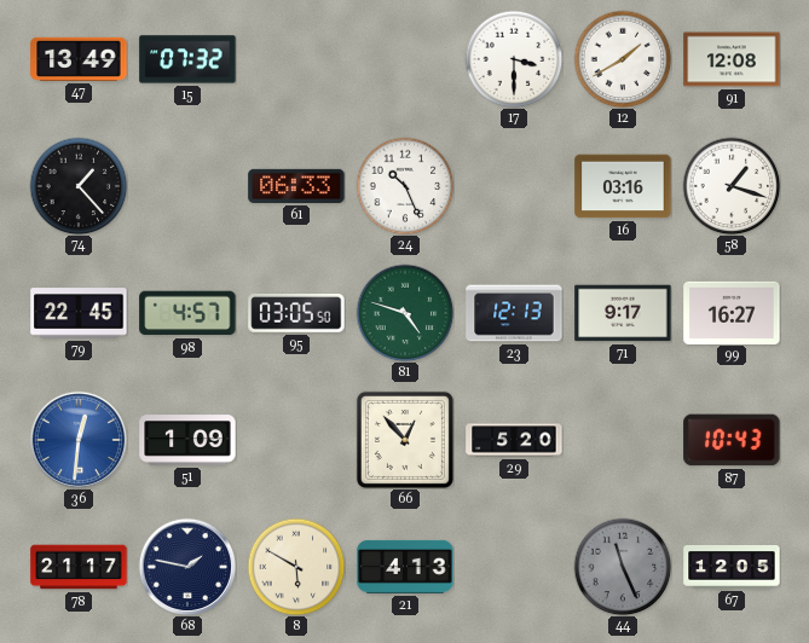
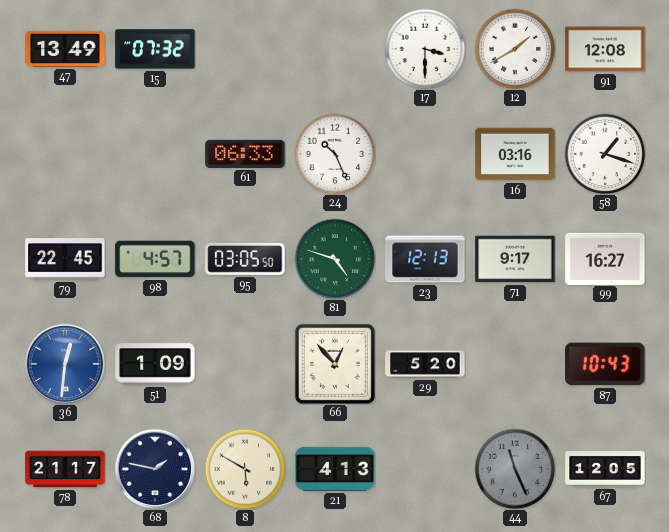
74: 1:23 -> none
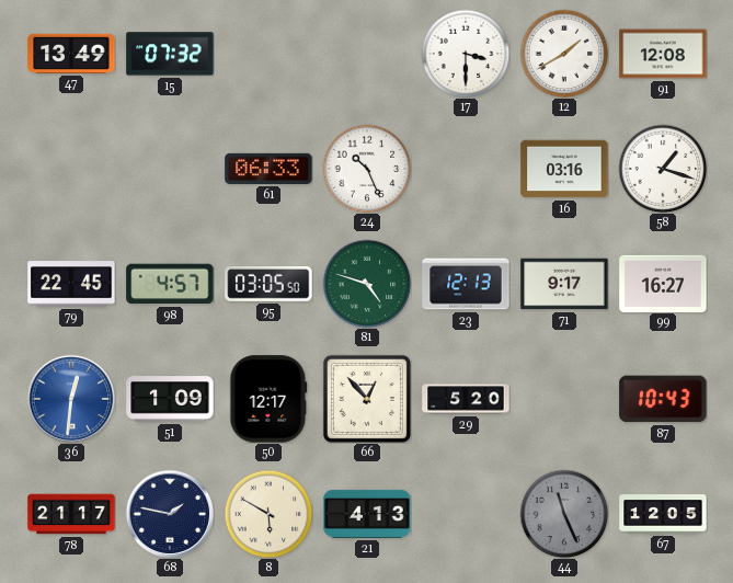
50: none -> 12:17
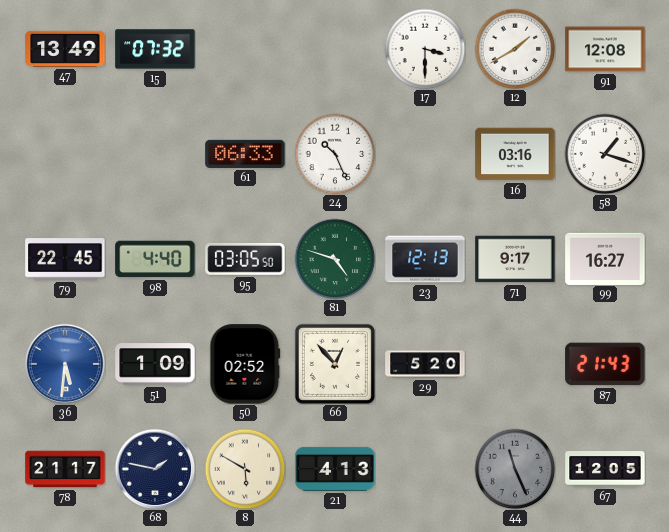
98: 4:57 -> 4:40
36: 12:31 -> 5:31
50: 12:17 -> 02:52
87: 10:43 -> 21:43
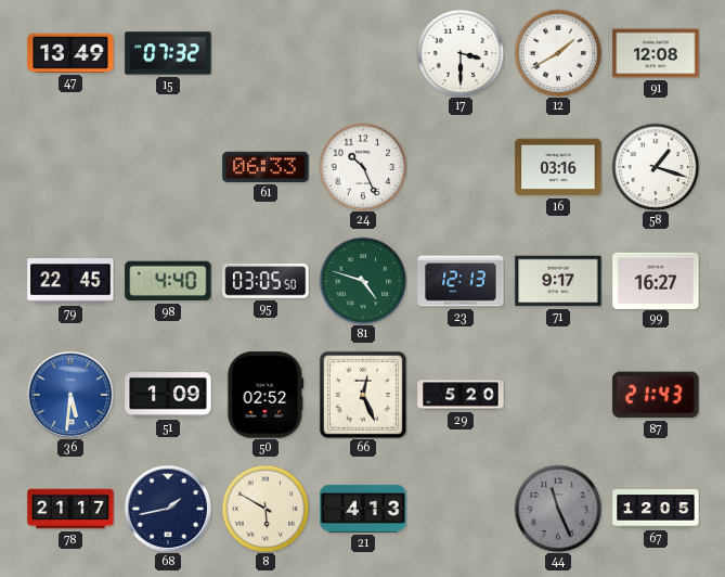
66: 12:53 -> 12:26
68: 1:47 -> 1:43
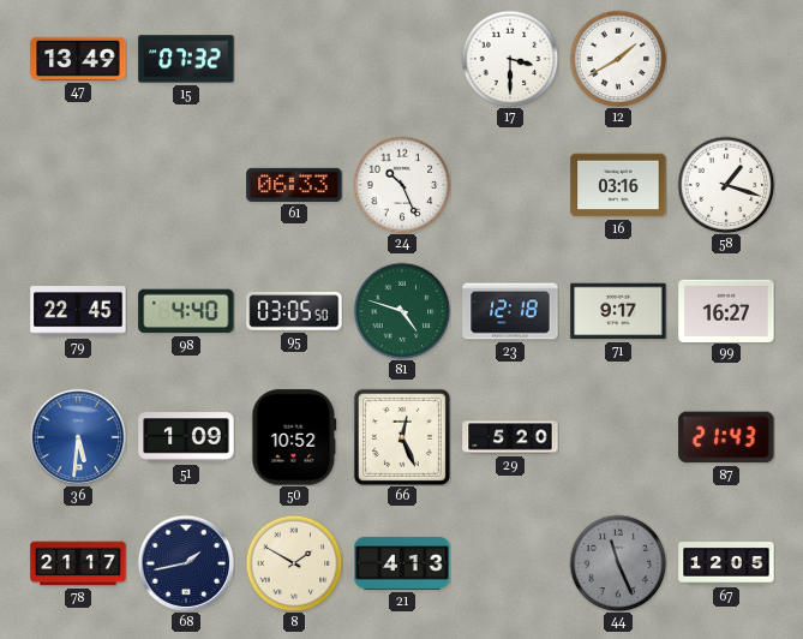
91: 12:08 -> none
23: 12:13 -> 12:18
50: 02:52 -> 10:52
8: 5:50 -> 1:50
